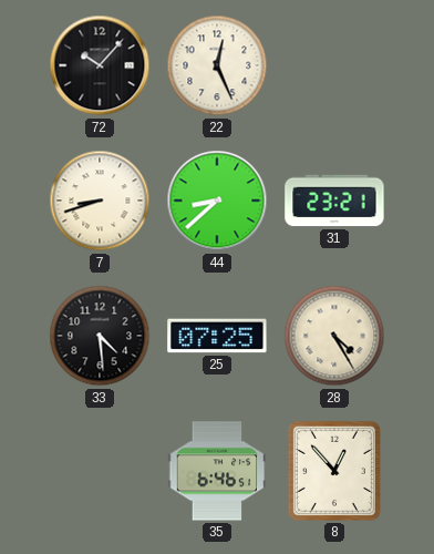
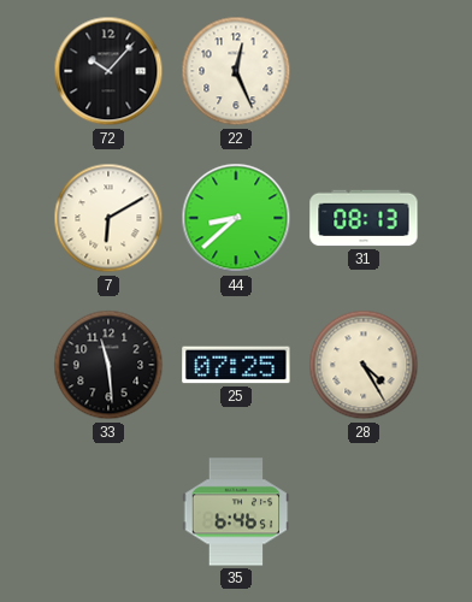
7: 8:42 -> 6:10
31: 23:21 -> 08:13
33: 4:29 -> 11:29
8: 12:53 -> none
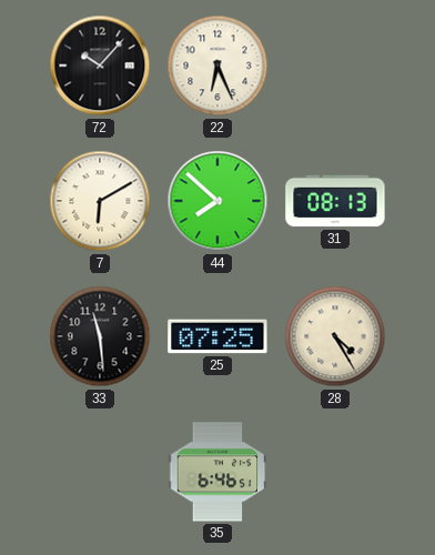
22: 12:26 -> 6:26
44: 8:38 -> 7:52
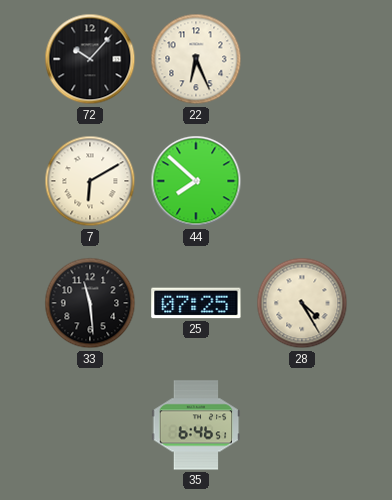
31: 08:13 -> none
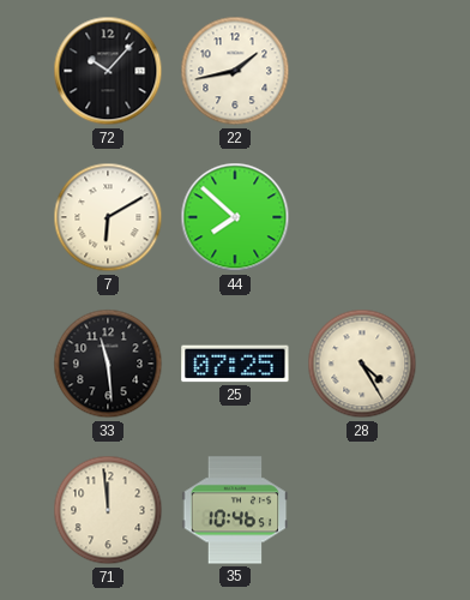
22: 6:26 -> 1:43
71: none -> 11:59
35: 6:46 -> 10:46
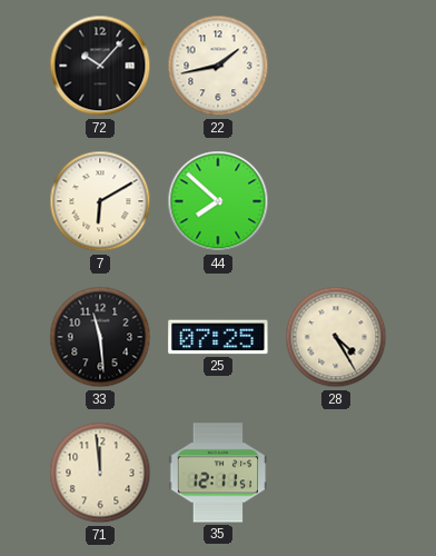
35: 10:46 -> 12:11
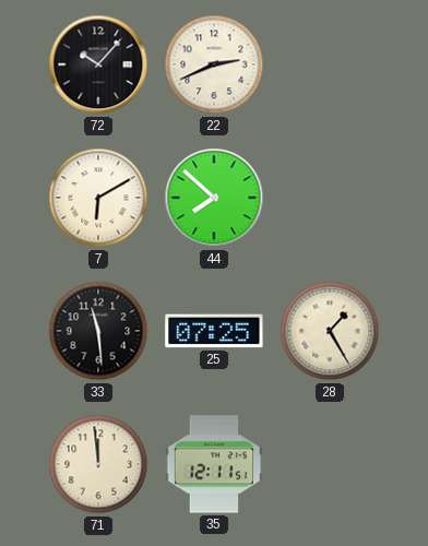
22: 1:43 -> 2:41
28: 4:25 -> 1:25
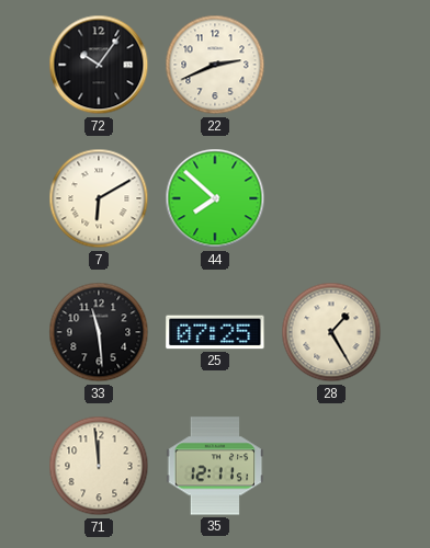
72: 10:07 -> 10:06
